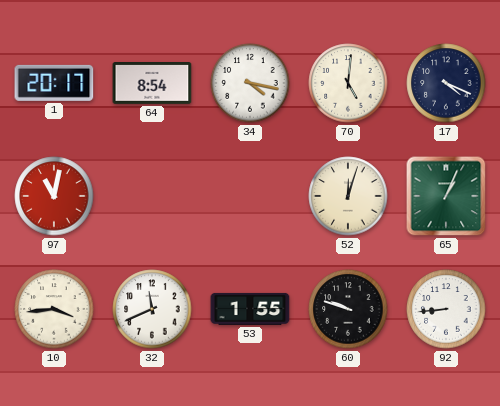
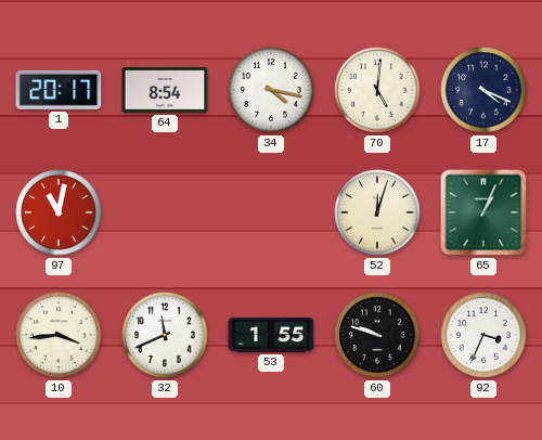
92: 8:44 -> 3:34
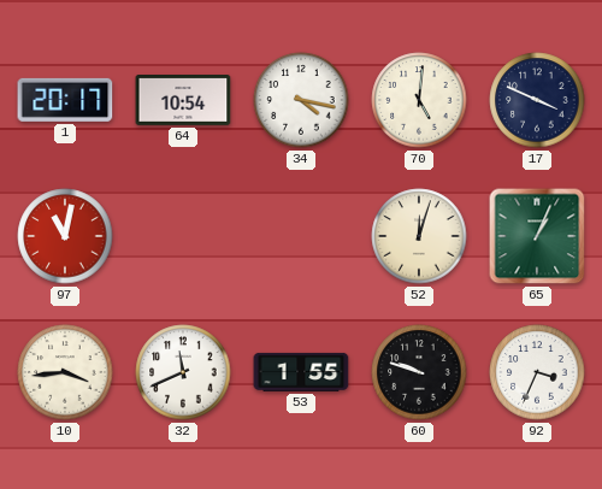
64: 8:54 -> 10:54
17: 4:19 -> 3:49
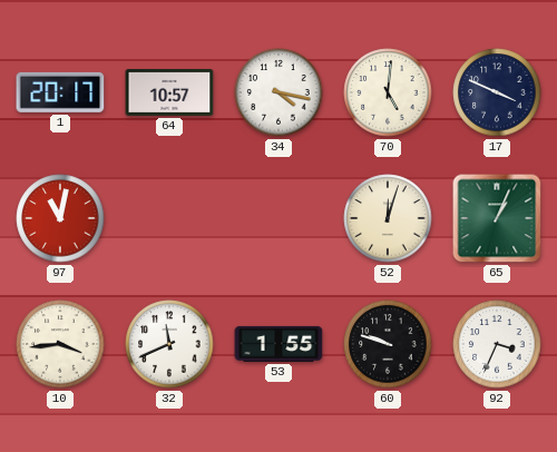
64: 10:54 -> 10:57
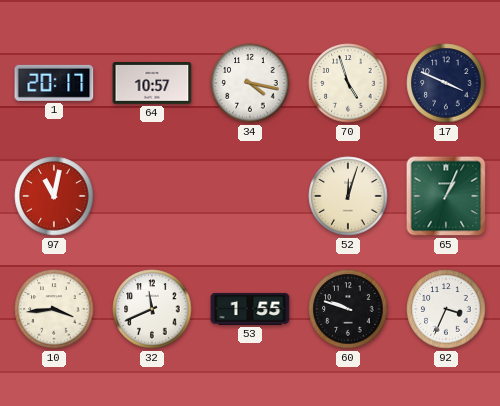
70: 5:01 -> 4:57
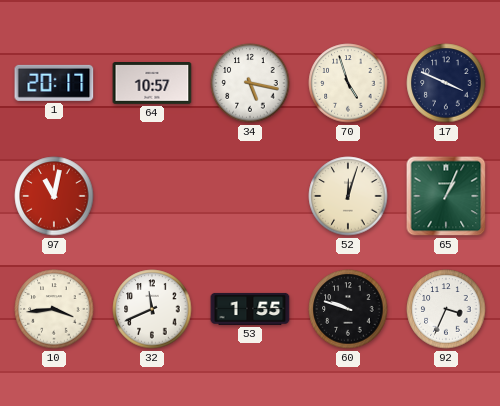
34: 4:17 -> 5:17
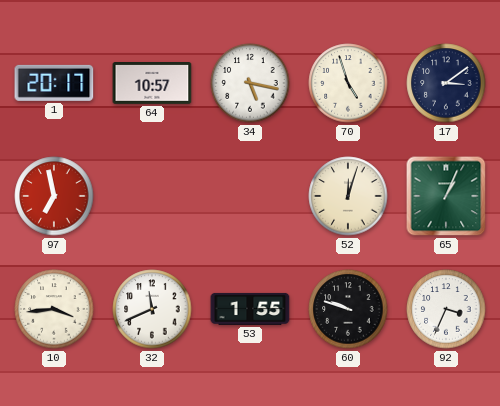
17: 3:49 -> 3:09
97: 11:02 -> 6:58
